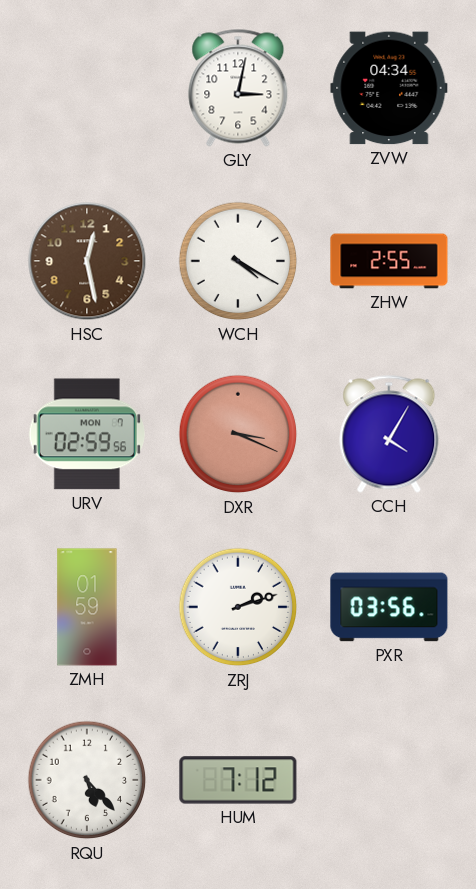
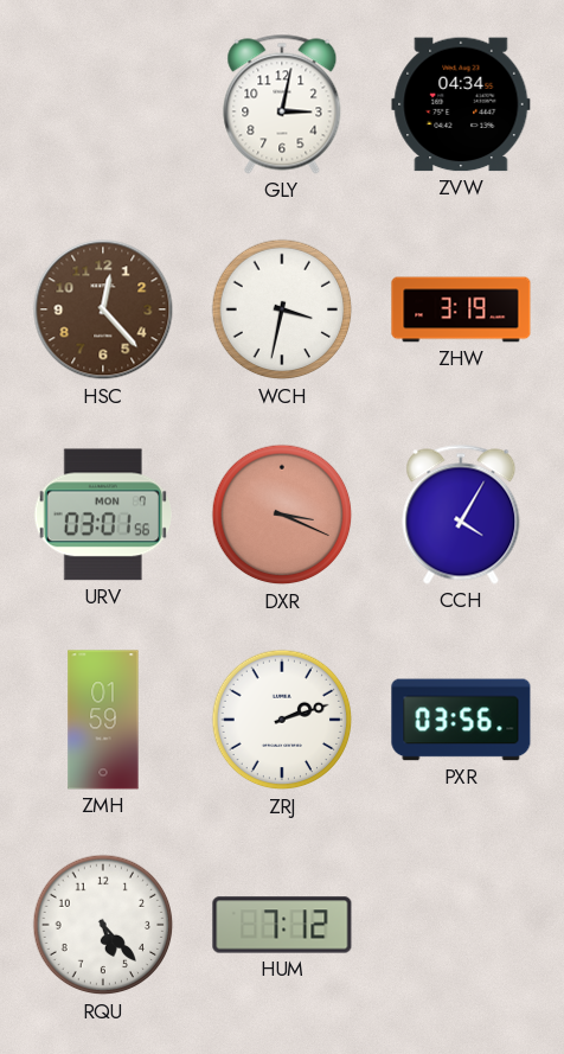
HSC: 12:28 -> 12:23
WCH: 4:20 -> 3:32
ZHW: 2:55 -> 3:19
URV: 02:59 -> 03:01
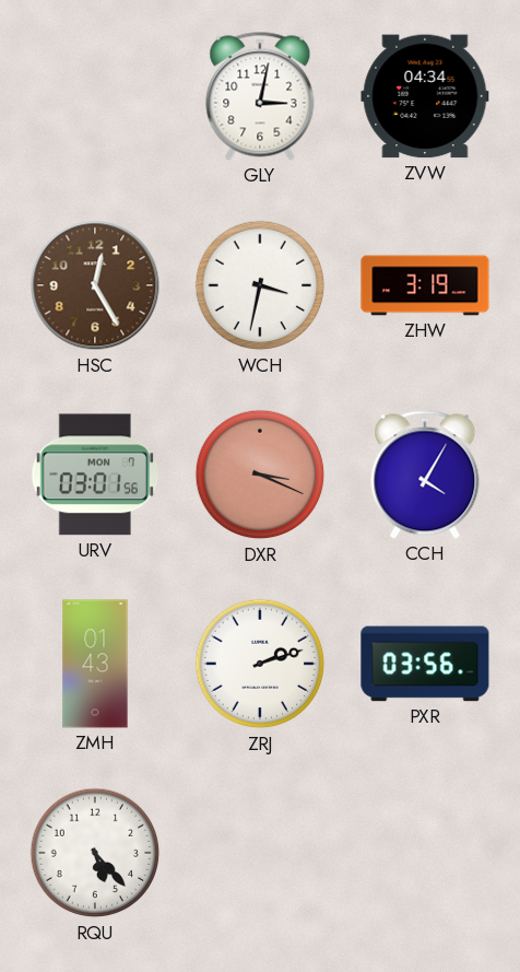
HSC: 12:23 -> 12:25
ZMH: 01:59 -> 01:43
HUM: 7:12 -> none
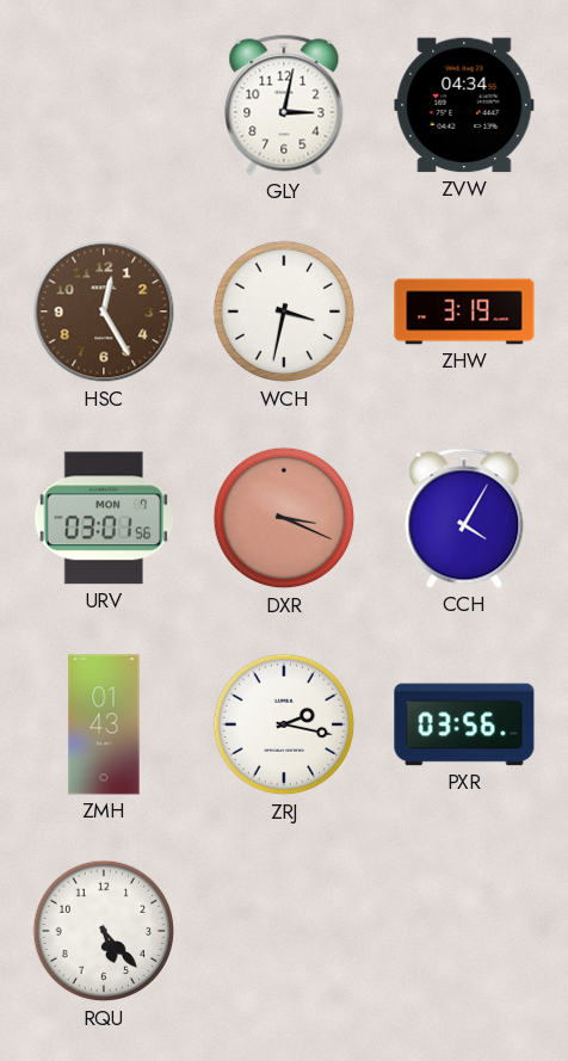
ZRJ: 2:12 -> 2:17
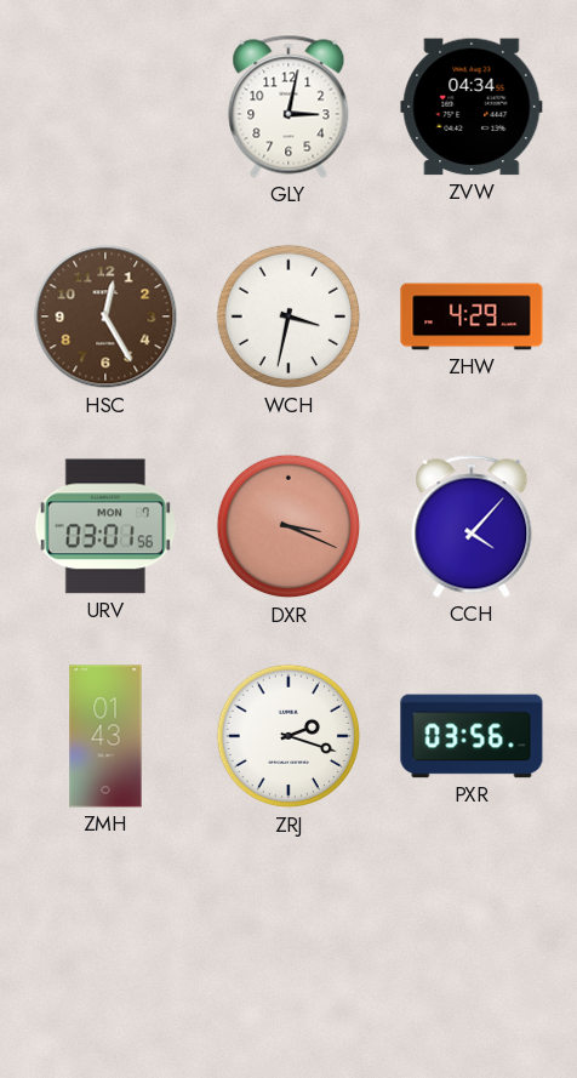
ZHW: 3:19 -> 4:29
CCH: 4:05 -> 4:07
ZRJ: 2:17 -> 2:18
RQU: 5:23 -> none
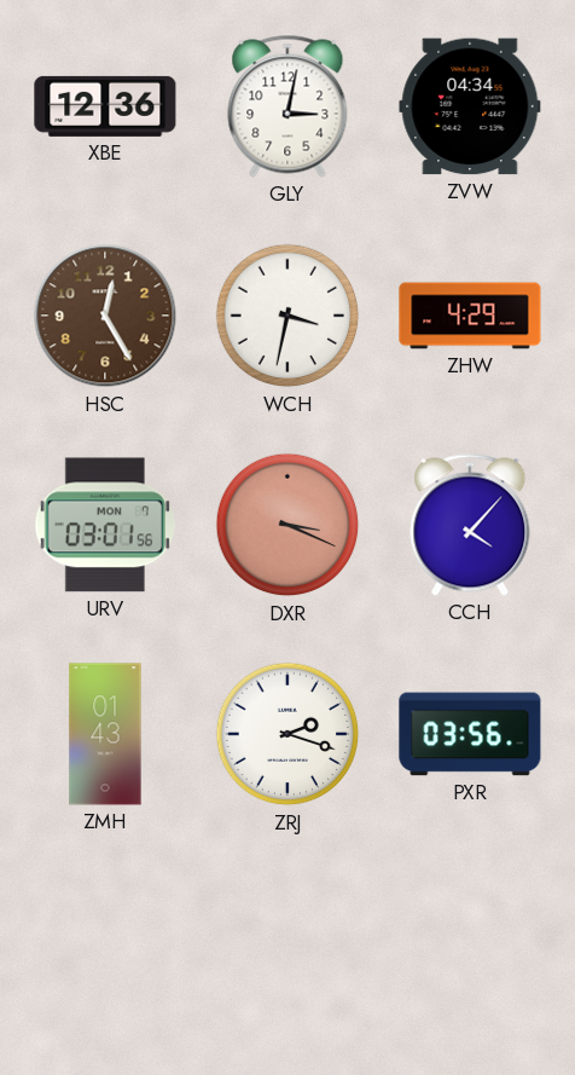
XBE: none -> 12:36
